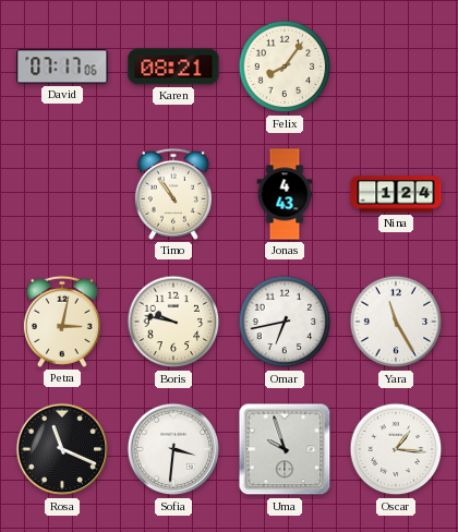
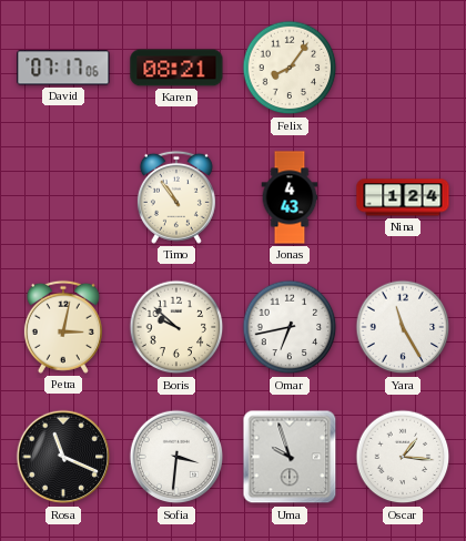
Boris: 9:47 -> 9:52
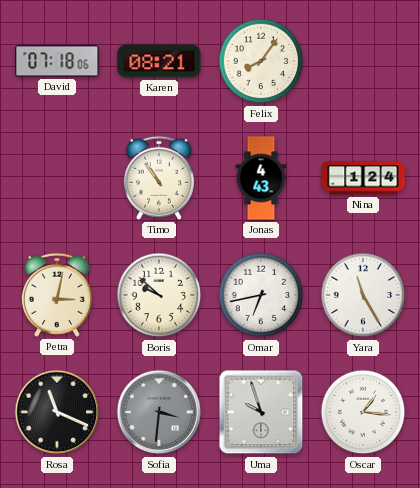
David: 07:17 -> 07:18
Sofia dial: white -> grey
